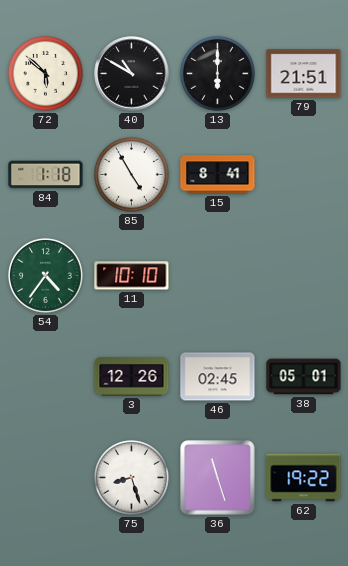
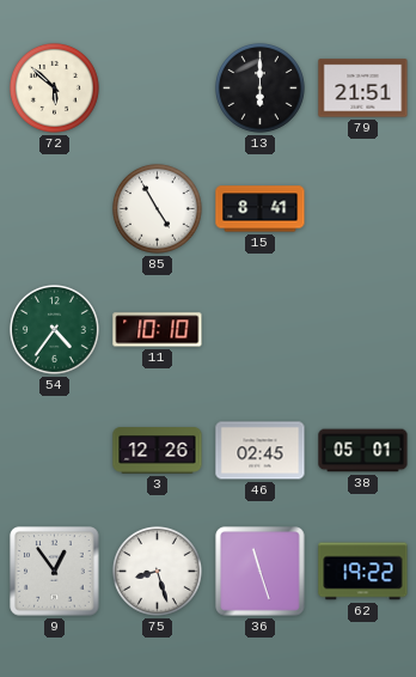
40: 10:50 -> none
84: 1:18 -> none
9: none -> 12:54
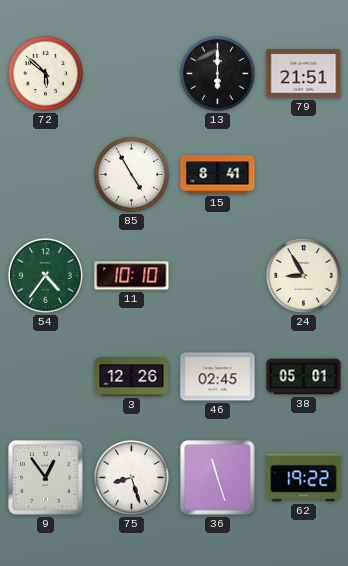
24: none -> 8:55
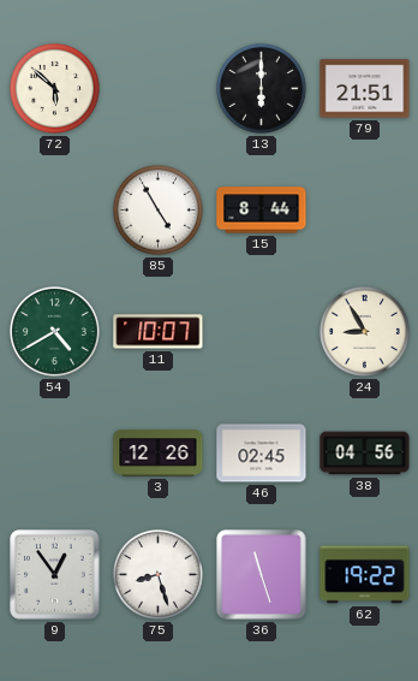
15: 8:41 -> 8:44
54: 4:36 -> 4:40
11: 10:10 -> 10:07
38: 05:01 -> 04:56
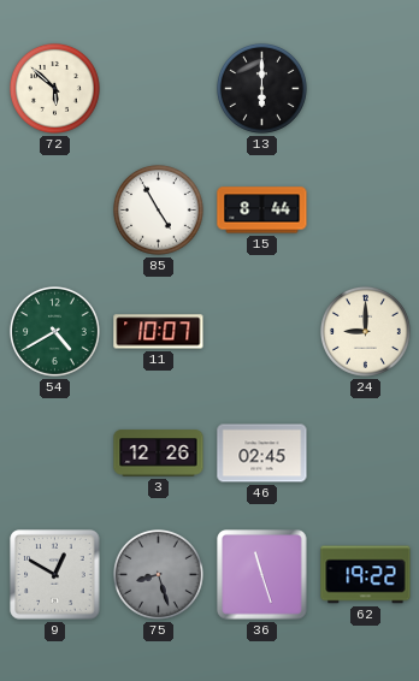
79: 21:51 -> none
24: 8:55 -> 9:00
38: 04:56 -> none
9: 12:54 -> 12:50
75 dial: white -> grey
